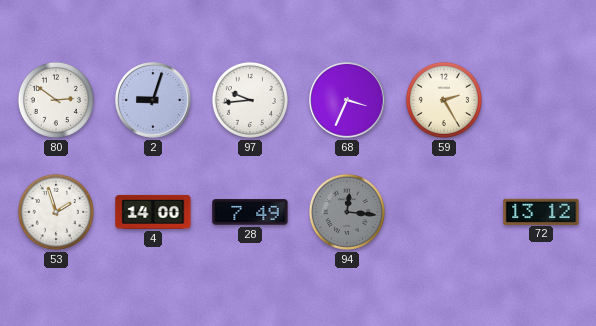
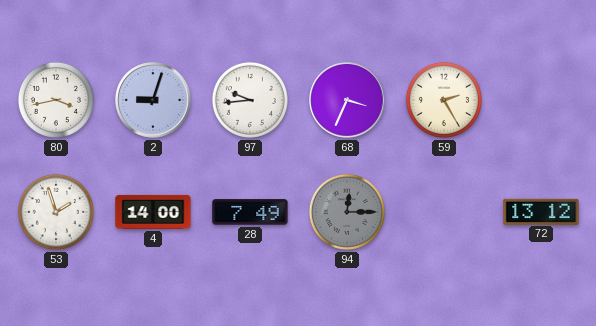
80: 2:51 -> 3:43
94: 12:16 -> 12:15
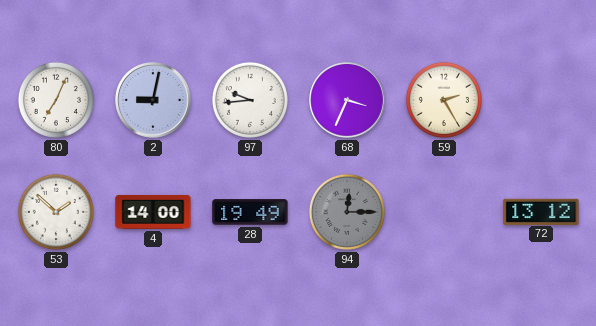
80: 3:43 -> 7:04
2: 9:03 -> 9:02
53: 1:57 -> 1:52
28: 7:49 -> 19:49
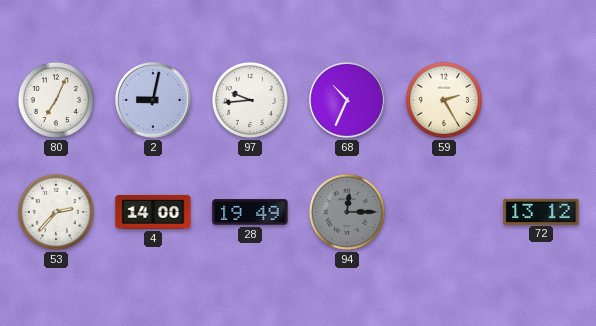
68: 3:34 -> 10:34
53: 1:52 -> 2:37
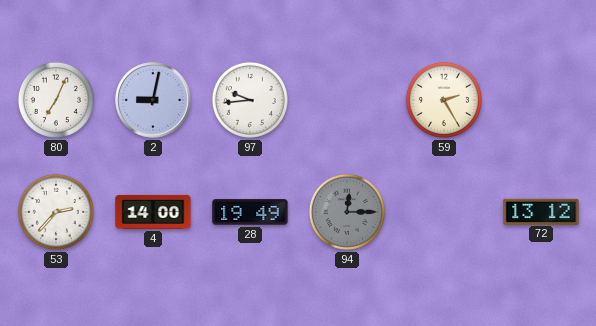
68: 10:34 -> none
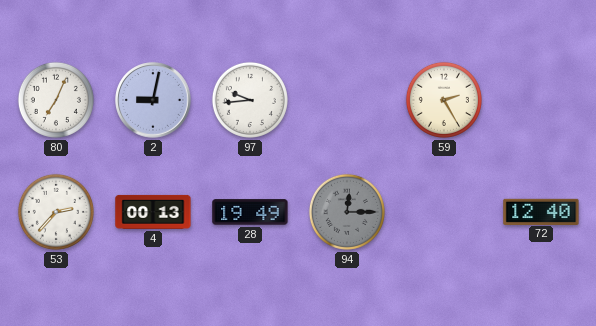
4: 14:00 -> 00:13
72: 13:12 -> 12:40
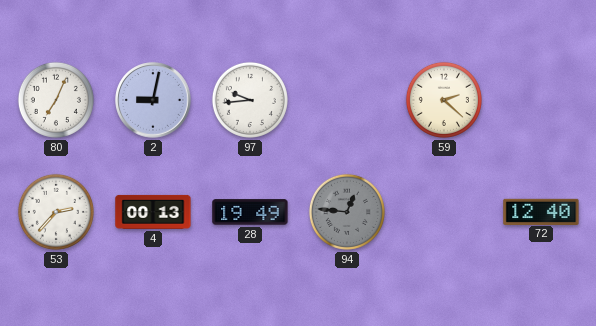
59: 2:25 -> 2:22
94: 12:15 -> 12:46
